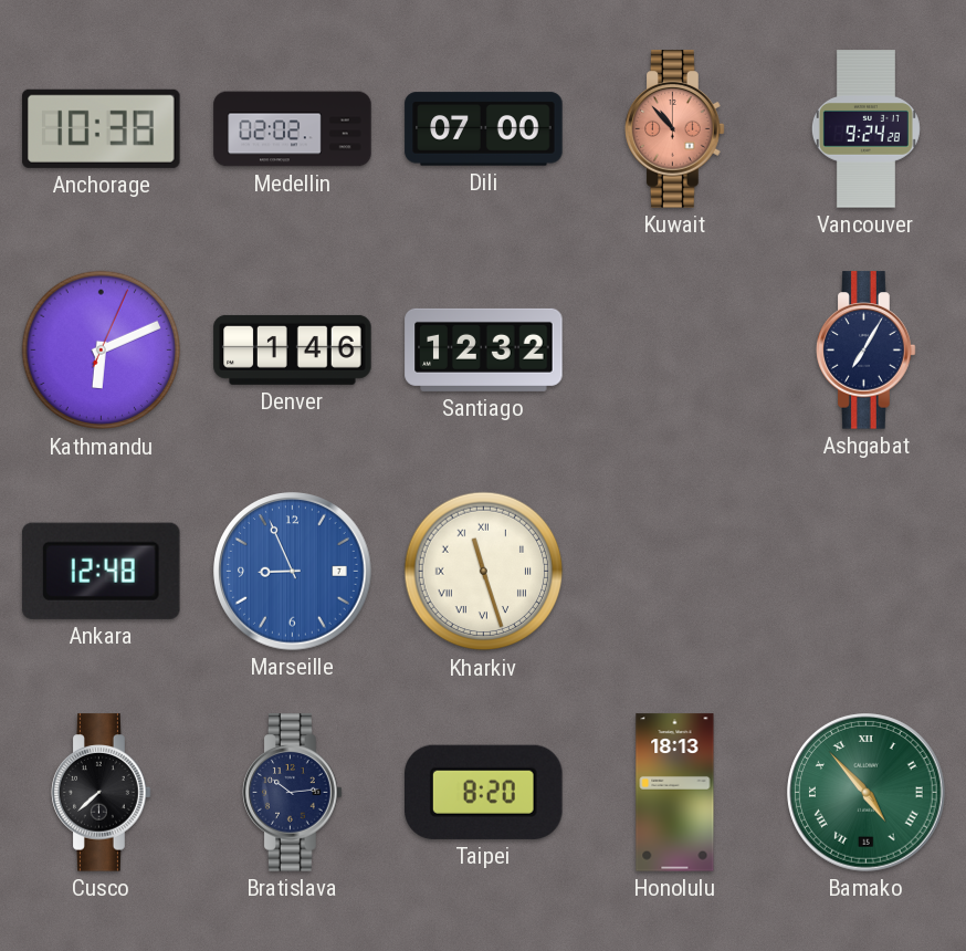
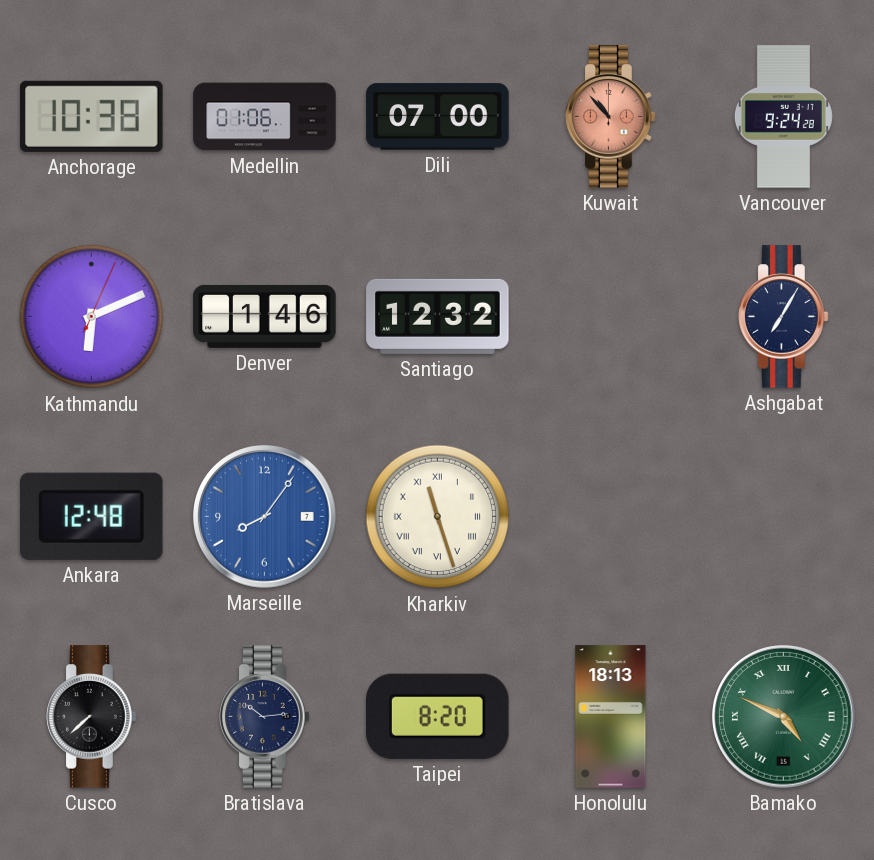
Medellin: 02:02 -> 01:06
Marseille: 8:56 -> 8:06
Bamako: 4:53 -> 4:49
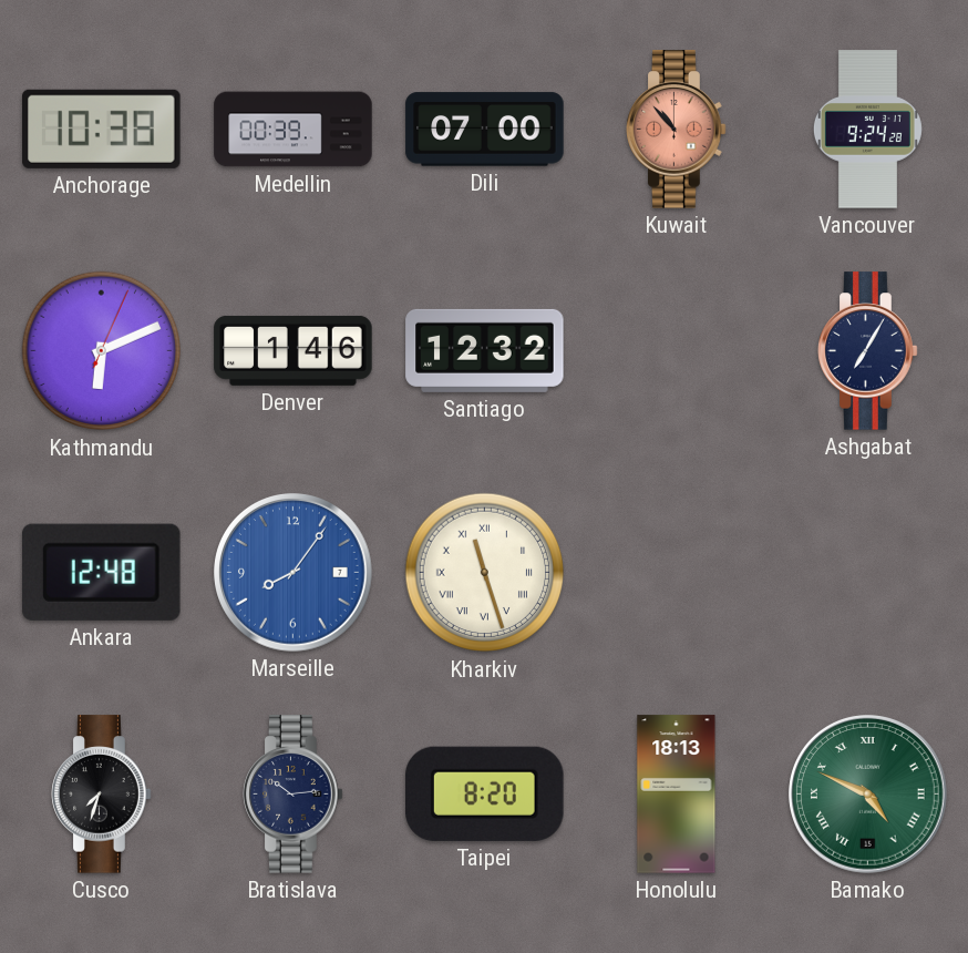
Medellin: 01:06 -> 00:39
Cusco: 7:38 -> 7:33
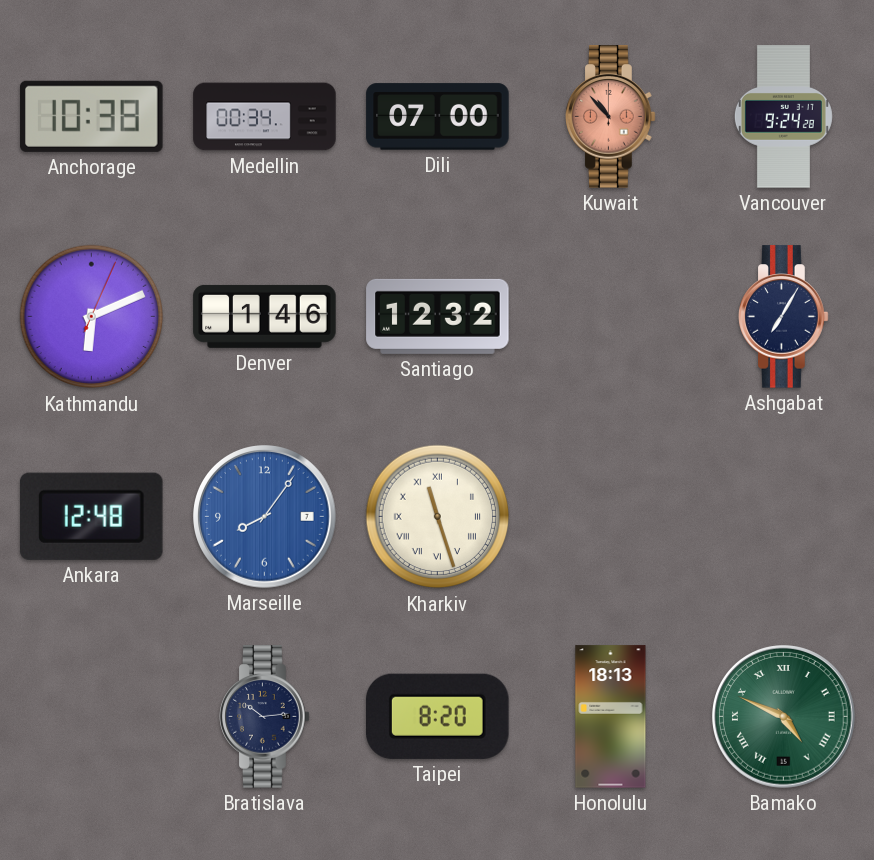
Medellin: 00:39 -> 00:34
Cusco: 7:33 -> none
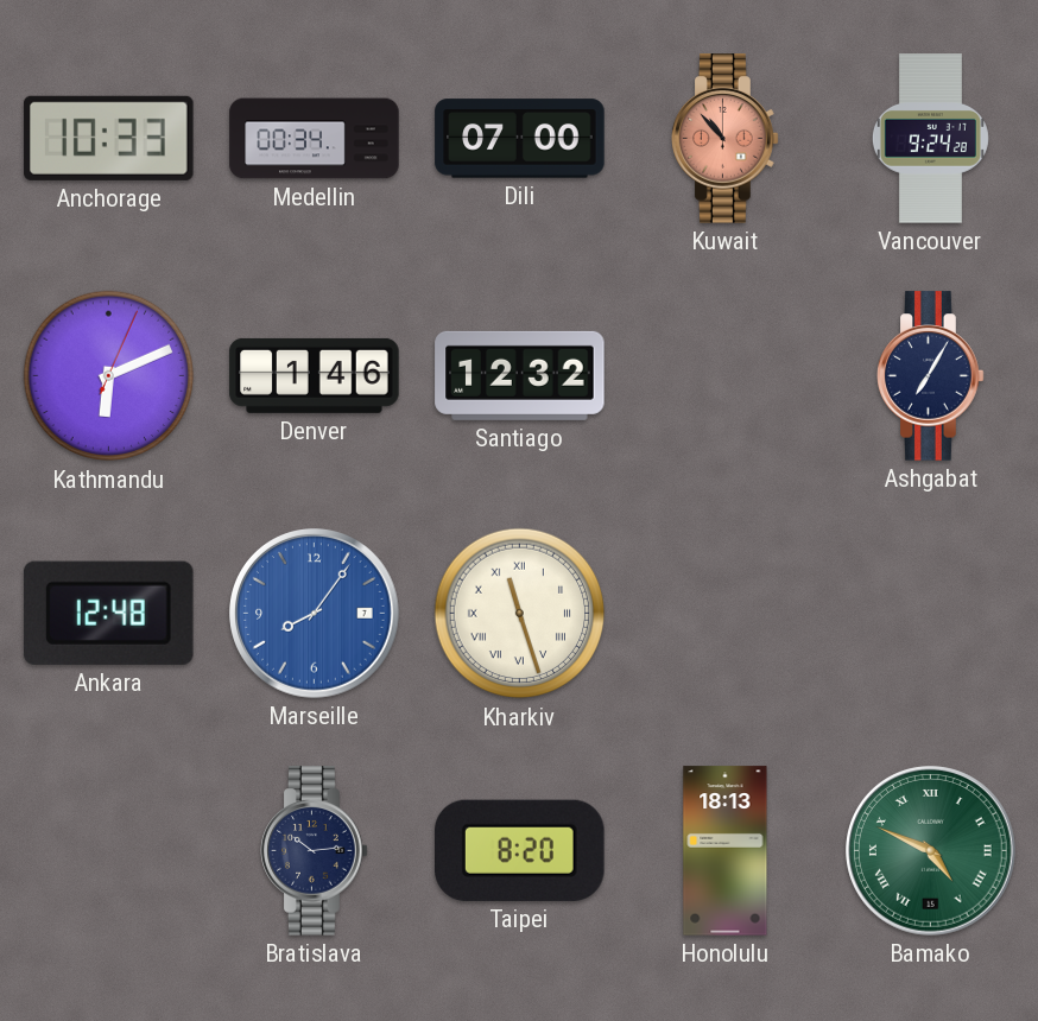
Anchorage: 10:38 -> 10:33
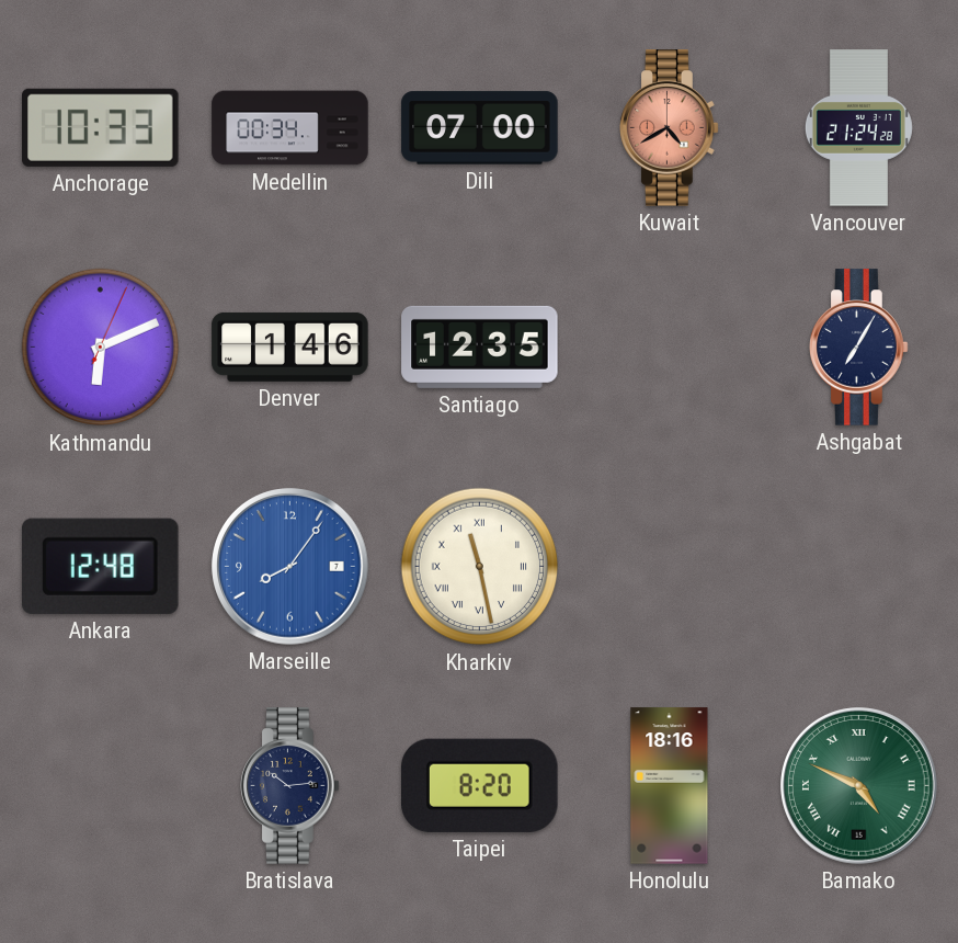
Kuwait: 10:53 -> 4:40
Vancouver: 9:24 -> 21:24
Santiago: 12:32 -> 12:35
Kharkiv: 11:27 -> 11:28
Honolulu: 18:13 -> 18:16
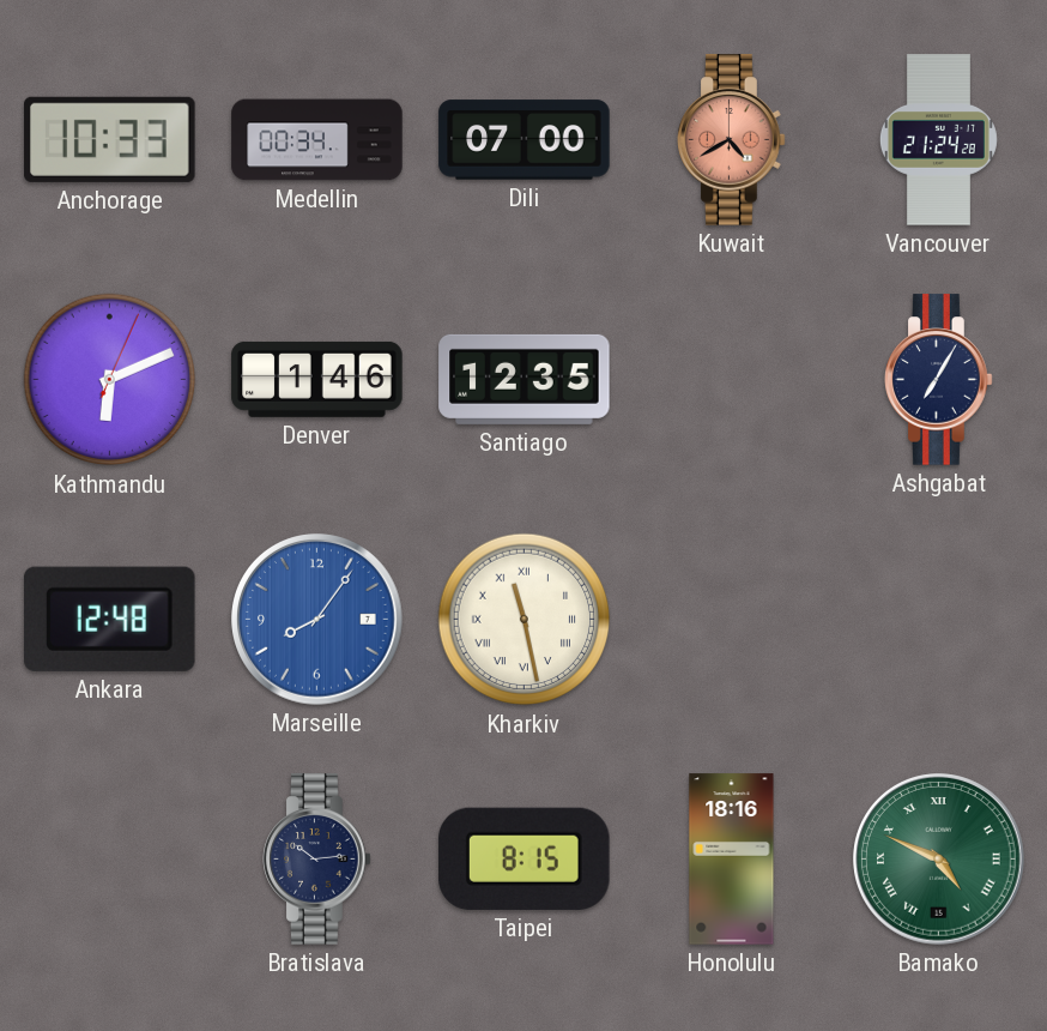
Taipei: 8:20 -> 8:15
